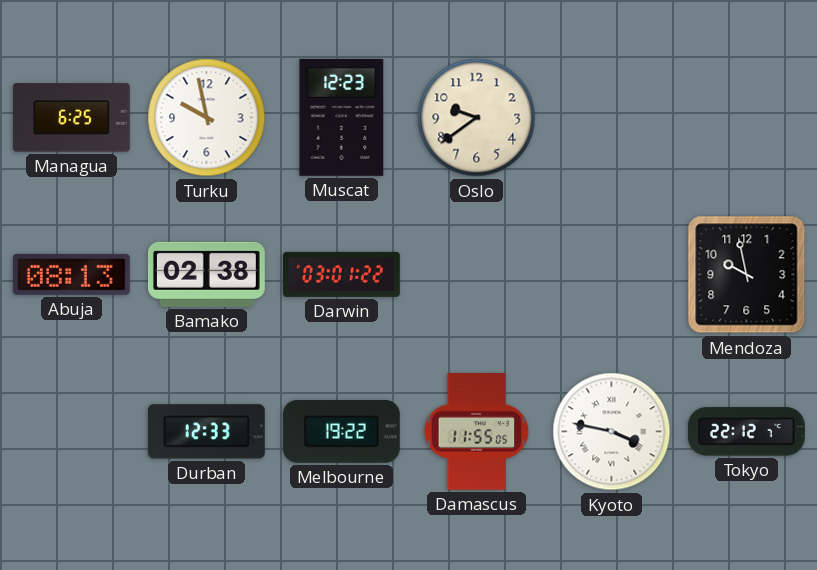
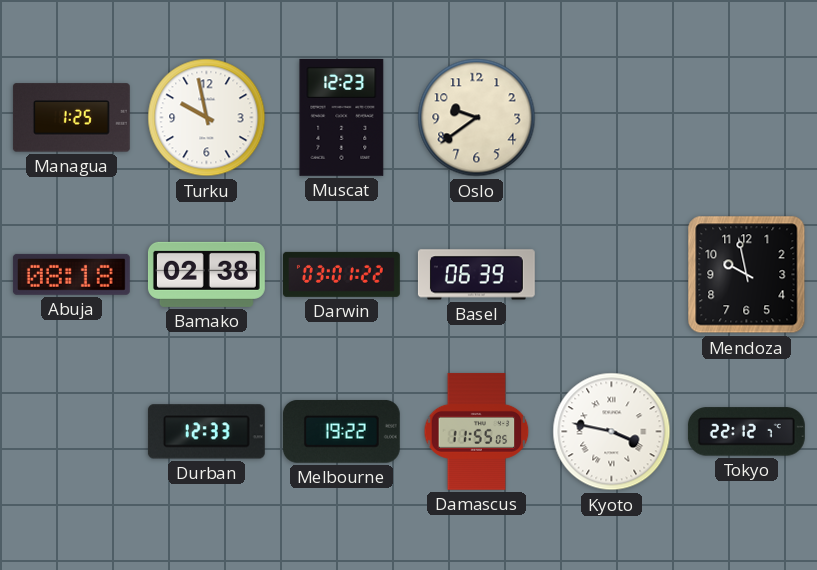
Managua: 6:25 -> 1:25
Abuja: 08:13 -> 08:18
Basel: none -> 06:39
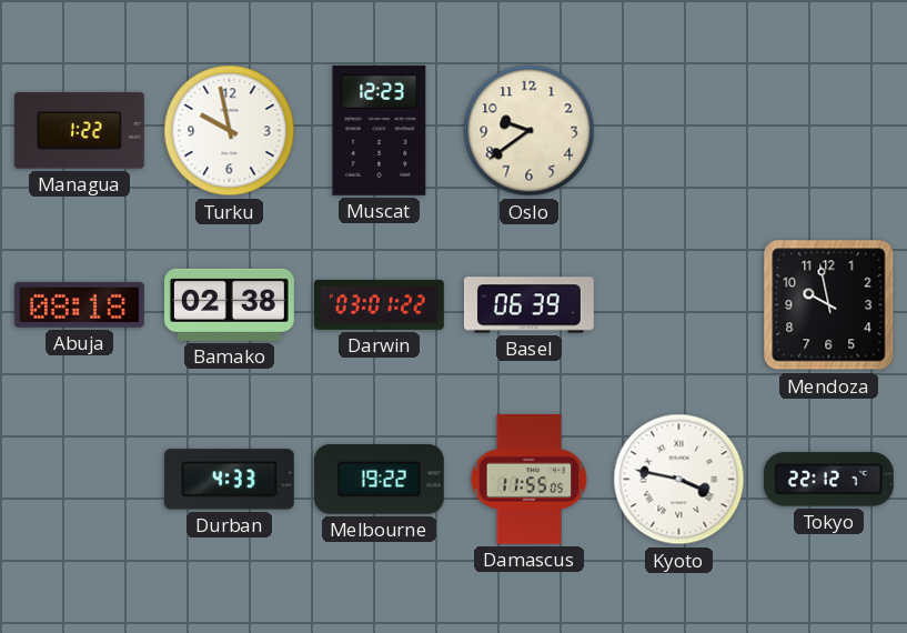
Managua: 1:25 -> 1:22
Durban: 12:33 -> 4:33
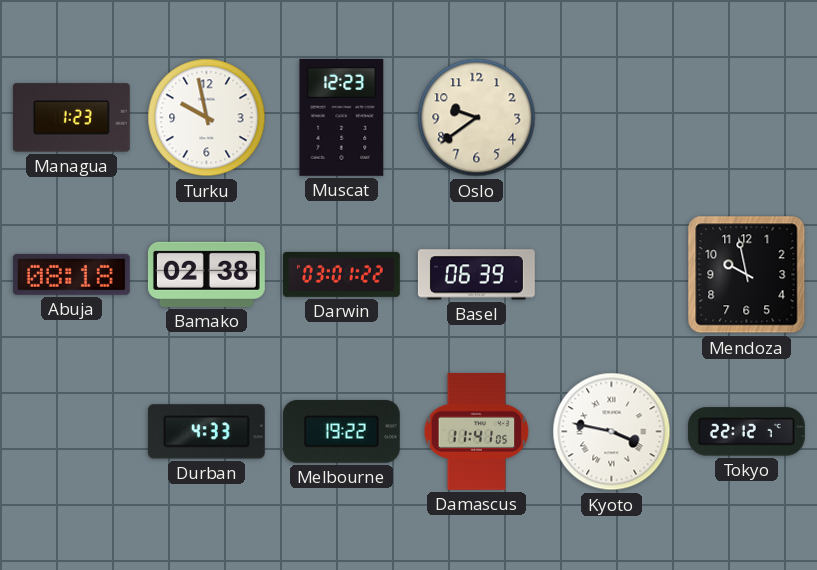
Managua: 1:22 -> 1:23
Damascus: 11:55 -> 11:41
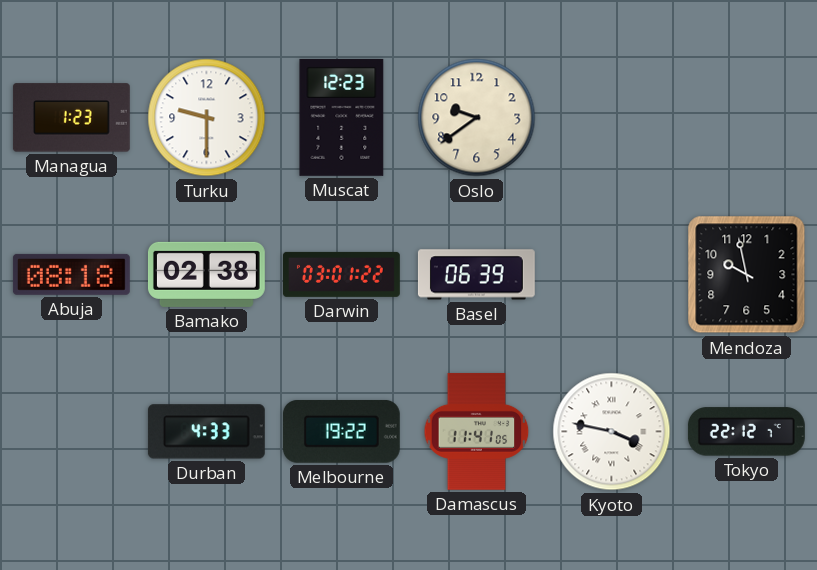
Turku: 9:58 -> 9:30
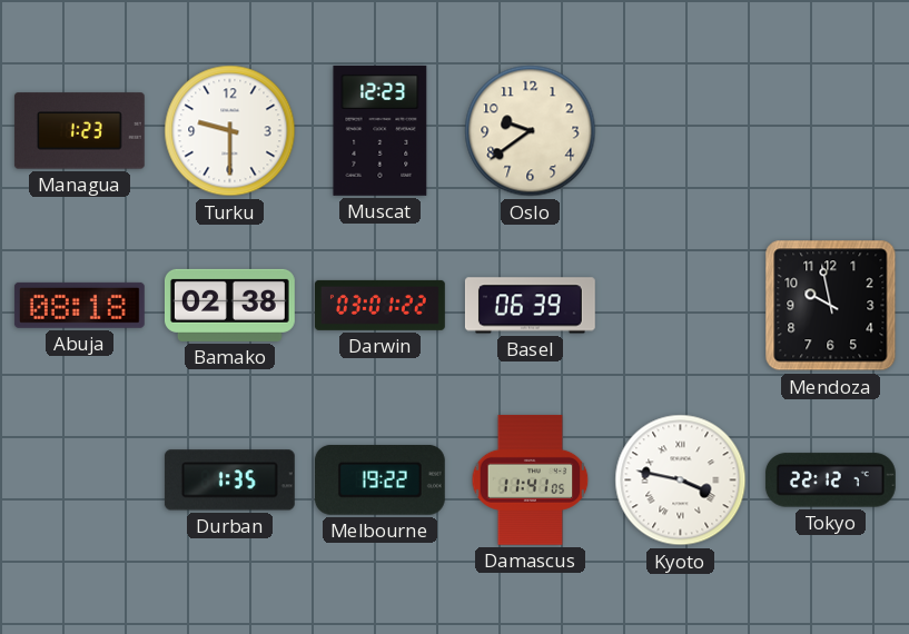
Durban: 4:33 -> 1:35
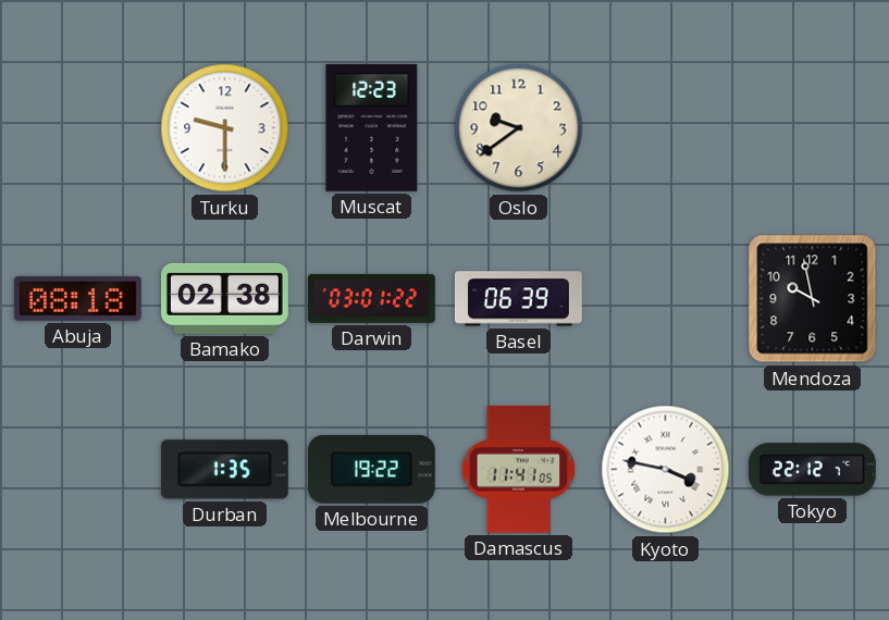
Managua: 1:23 -> none
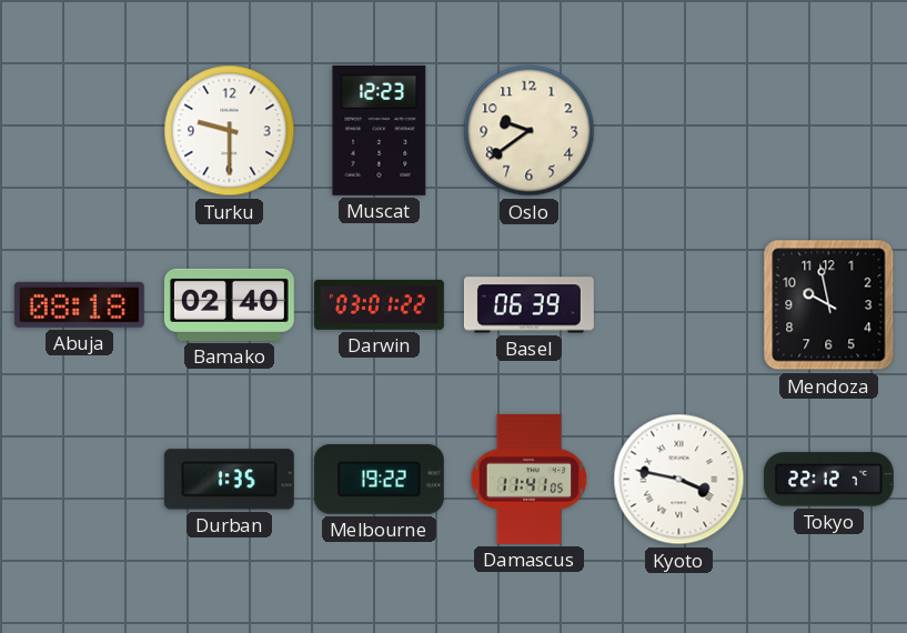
Bamako: 02:38 -> 02:40
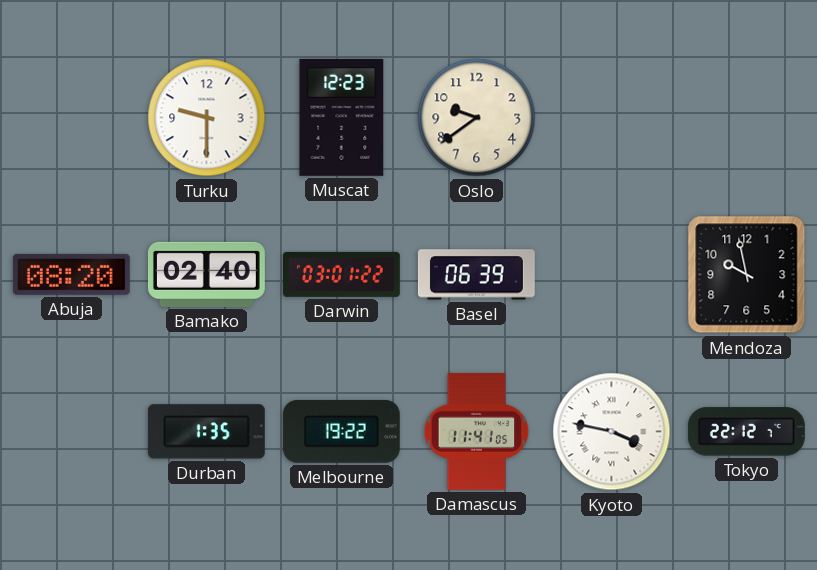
Abuja: 08:18 -> 08:20
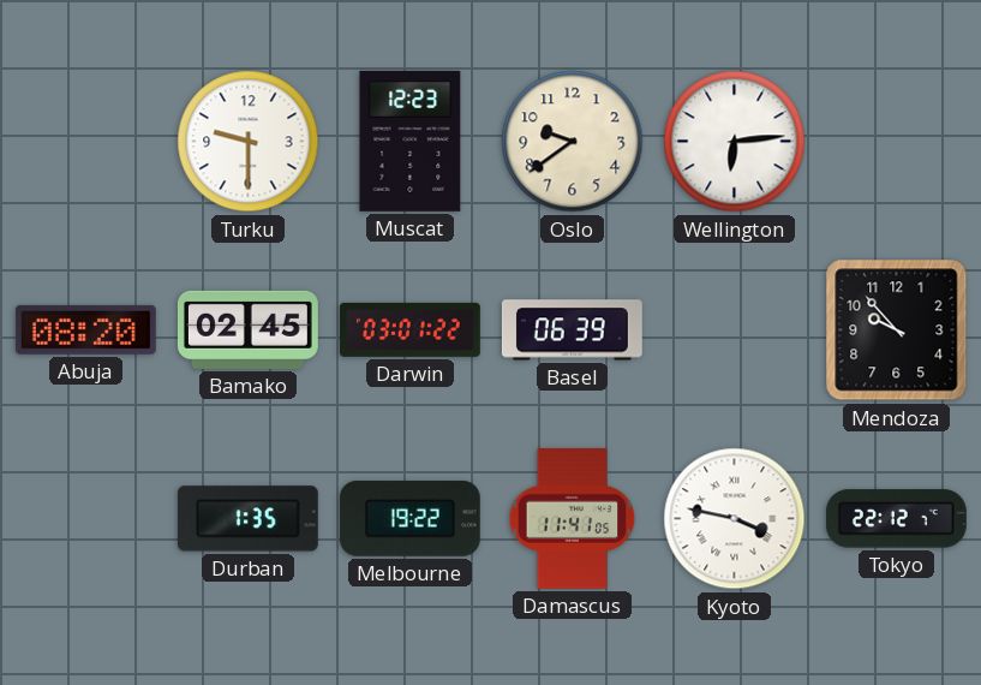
Wellington: none -> 6:14
Bamako: 02:40 -> 02:45
Mendoza: 9:58 -> 9:53
